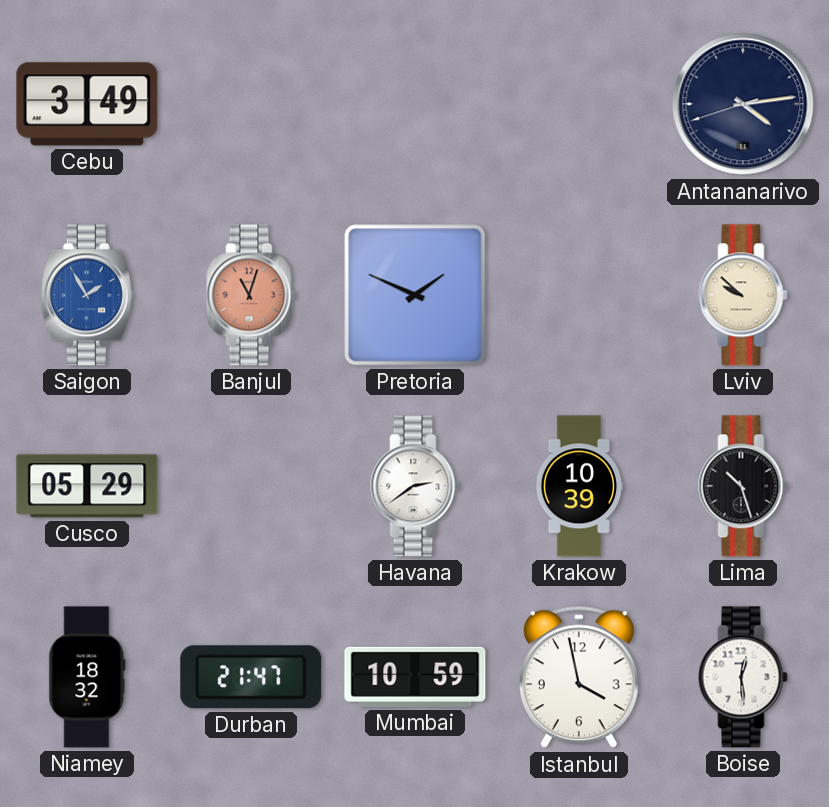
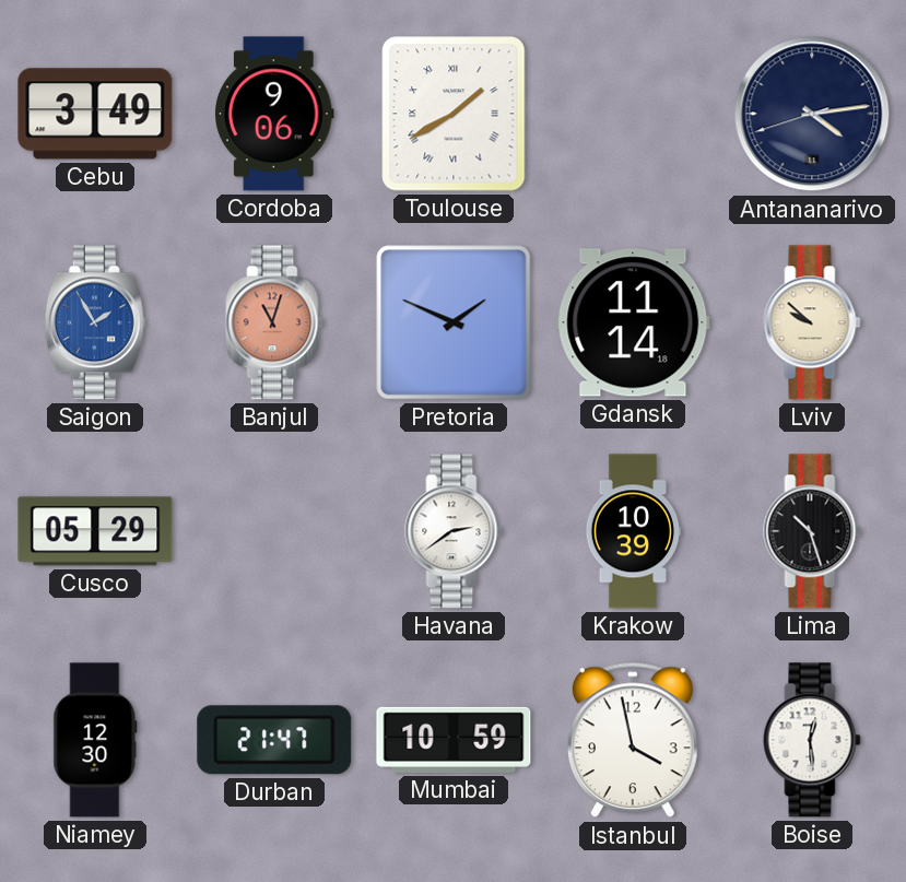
Cordoba: none -> 9:06
Toulouse: none -> 1:40
Gdansk: none -> 11:14
Niamey: 18:32 -> 12:30
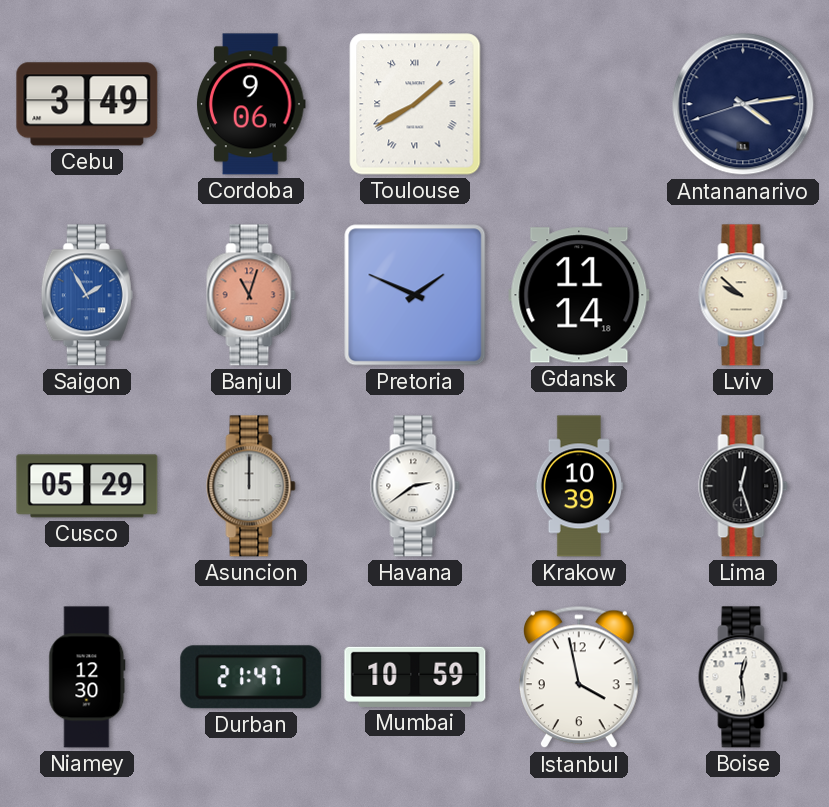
Asuncion: none -> 12:00
Lima: 10:27 -> 12:27
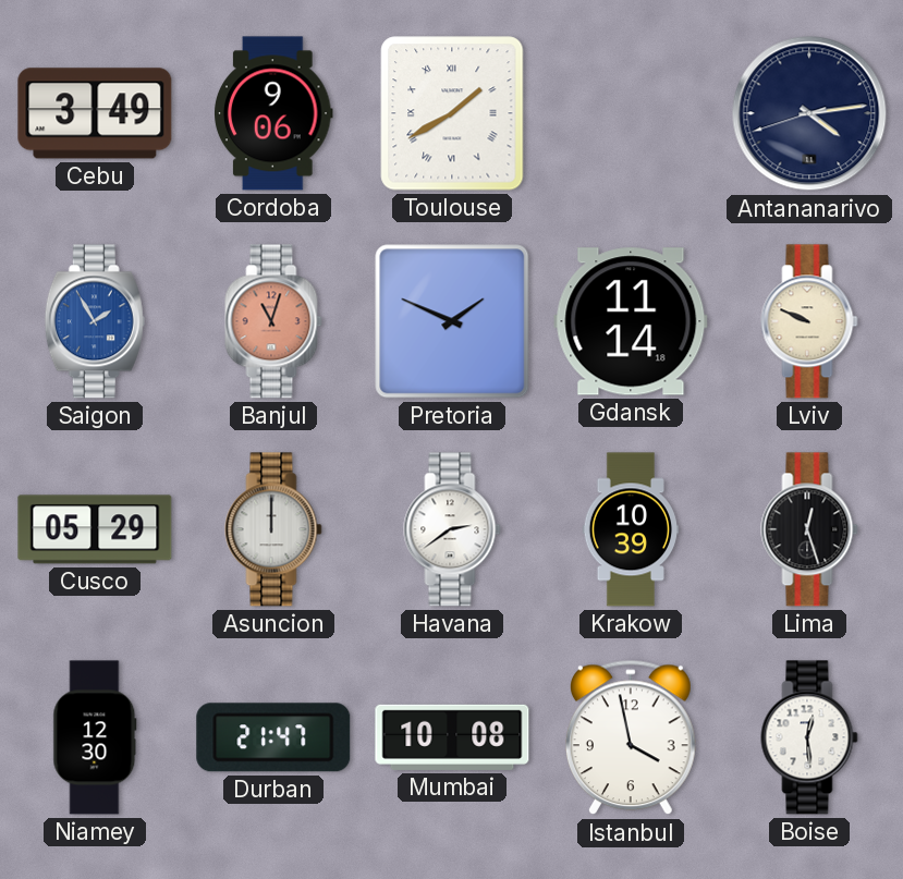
Lviv: 9:52 -> 9:49
Mumbai: 10:59 -> 10:08
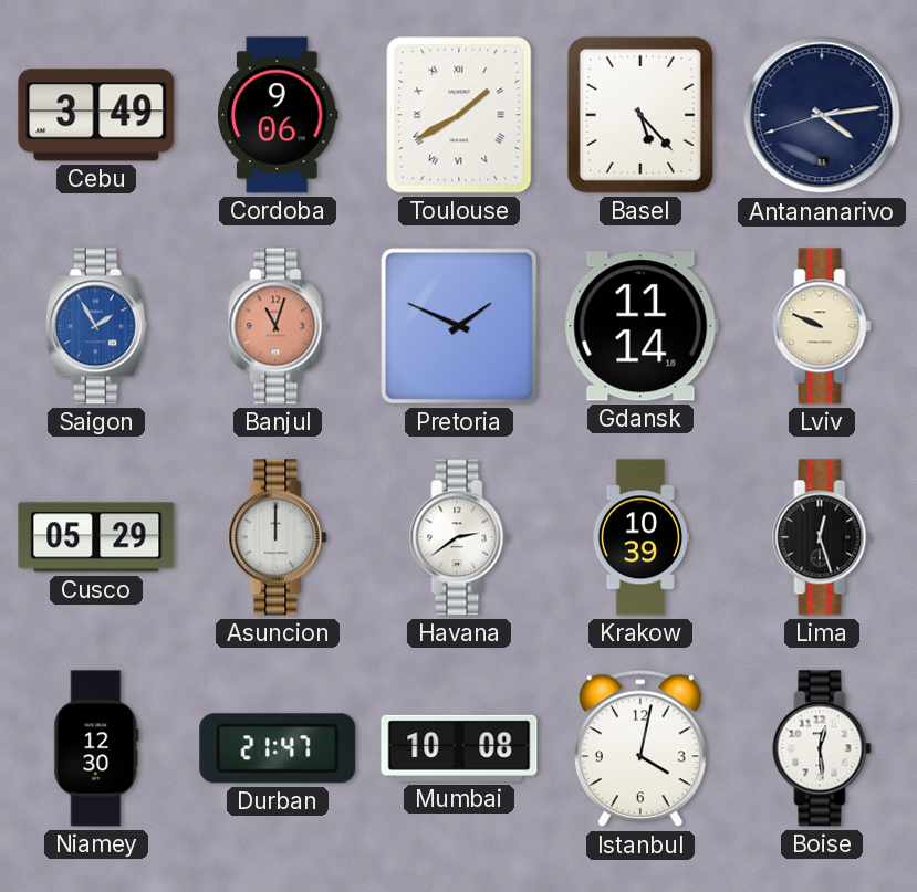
Basel: none -> 5:23
Istanbul: 3:58 -> 4:02
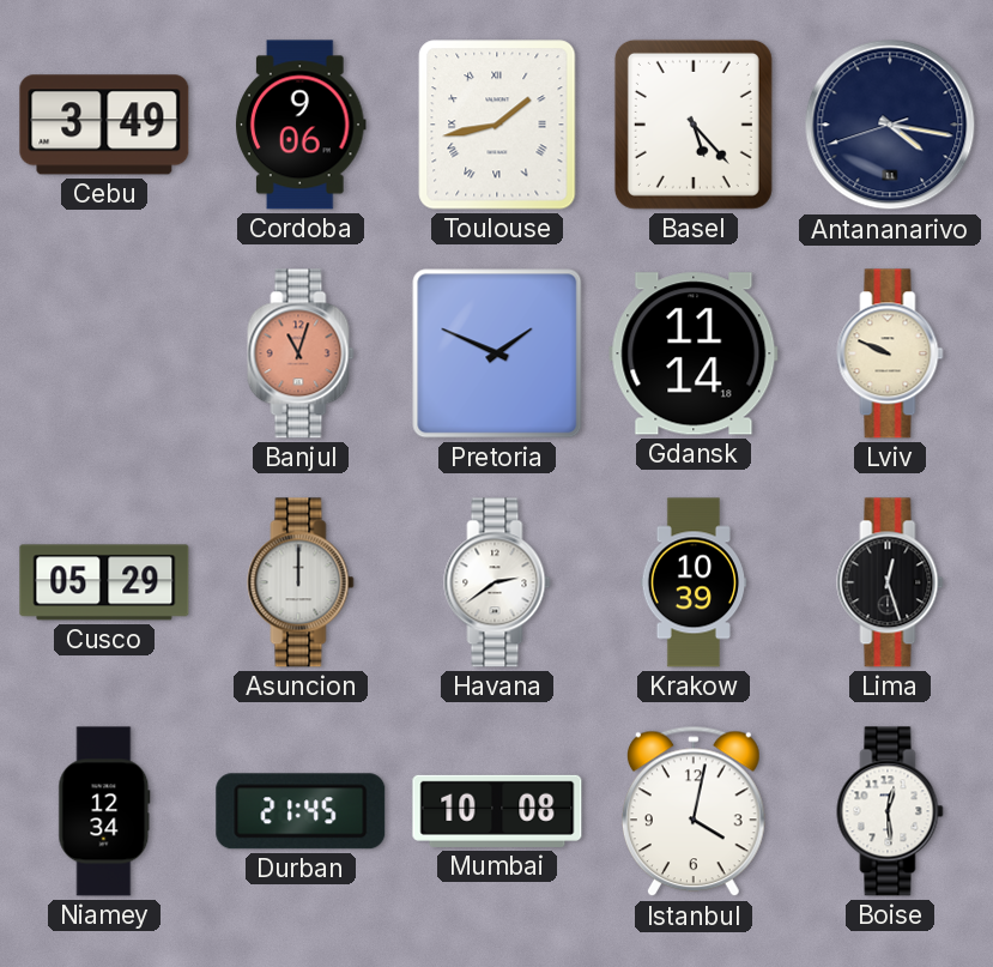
Toulouse: 1:40 -> 1:43
Antananarivo: 4:13 -> 4:16
Saigon: 1:55 -> none
Niamey: 12:30 -> 12:34
Durban: 21:47 -> 21:45
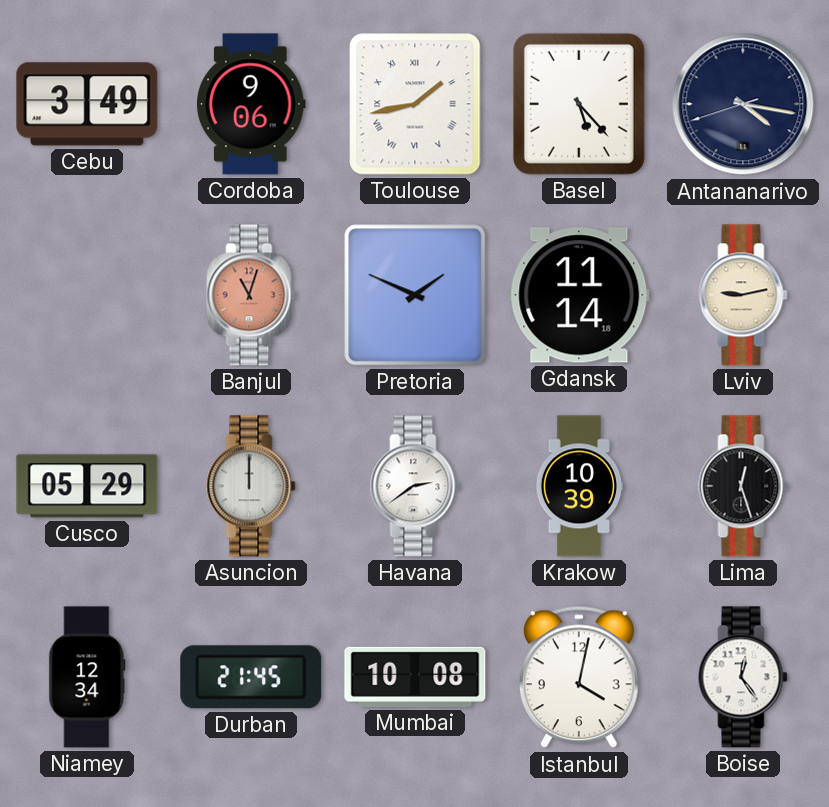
Lviv: 9:49 -> 9:13
Boise: 12:29 -> 12:24
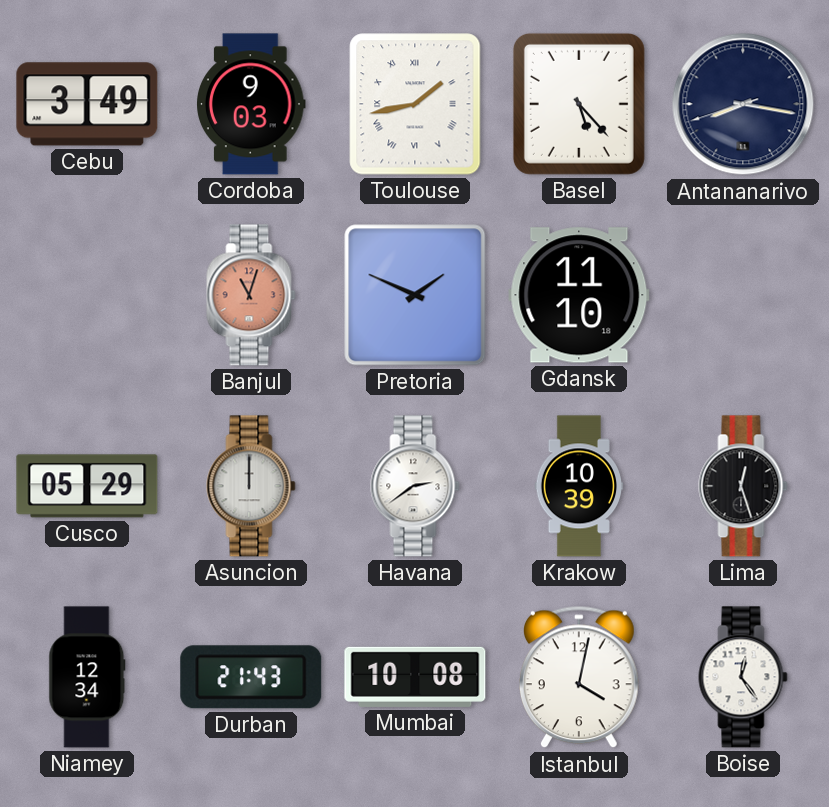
Cordoba: 9:06 -> 9:03
Antananarivo: 4:16 -> 8:16
Gdansk: 11:14 -> 11:10
Lviv: 9:13 -> none
Durban: 21:45 -> 21:43
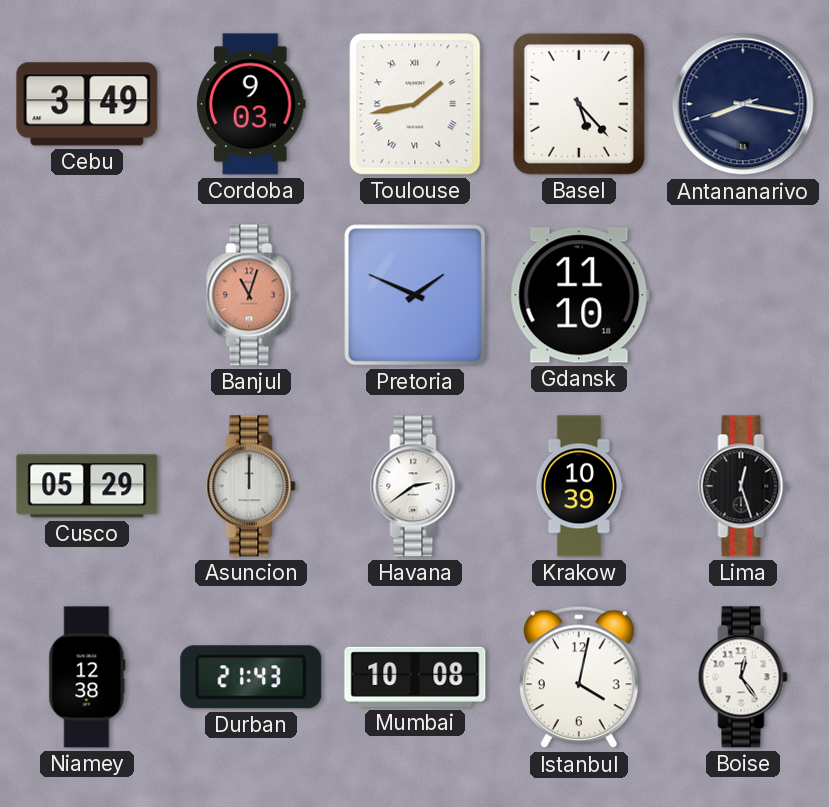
Niamey: 12:34 -> 12:38
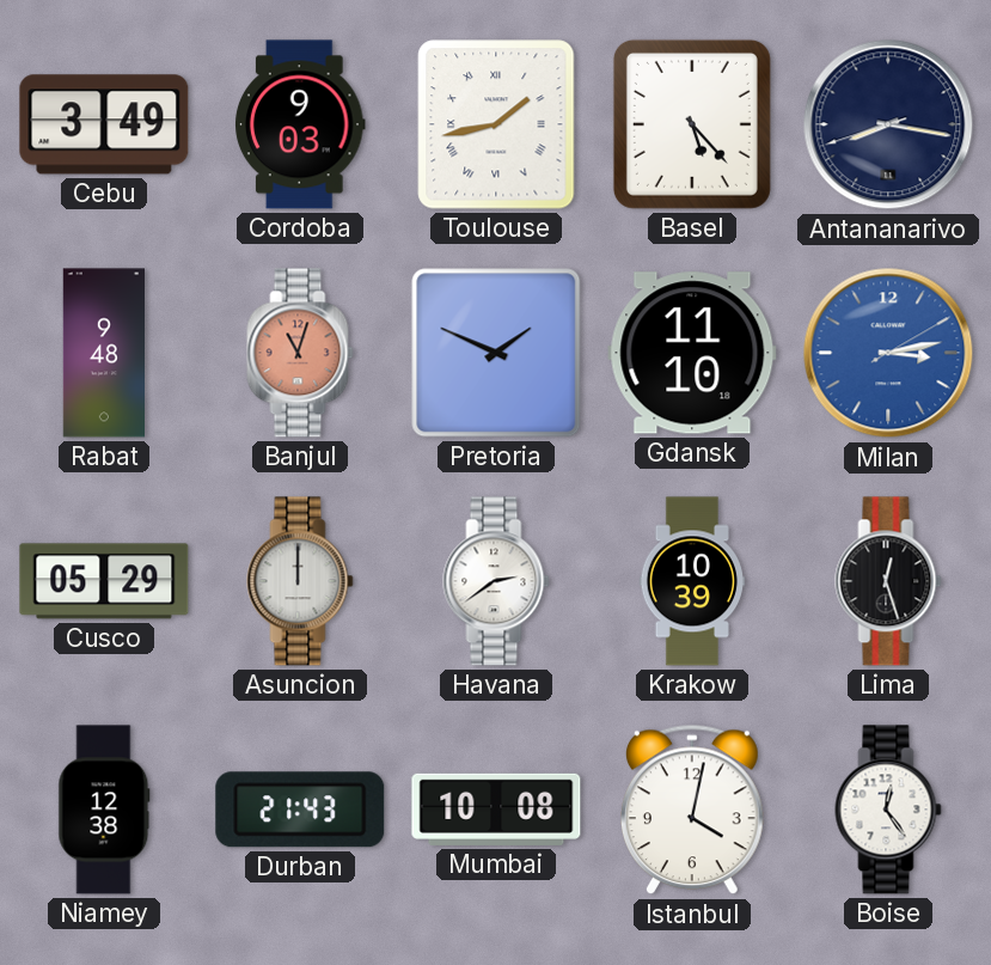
Rabat: none -> 9:48
Milan: none -> 3:13
